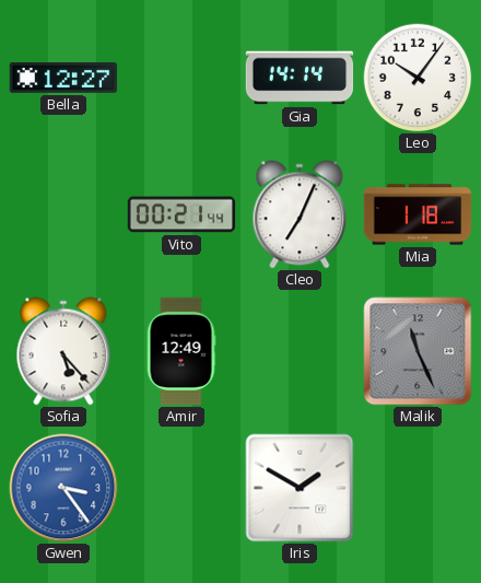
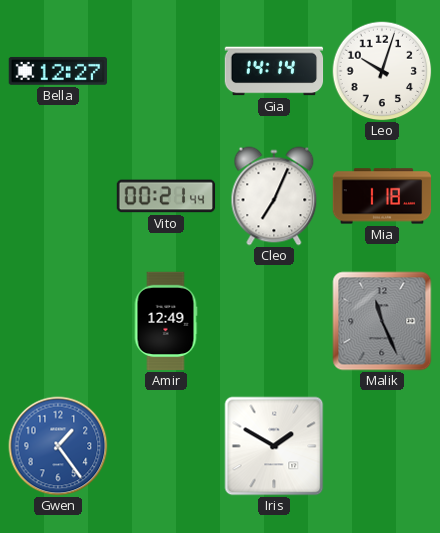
Leo: 10:06 -> 10:03
Sofia: 5:23 -> none
Gwen: 3:24 -> 1:24
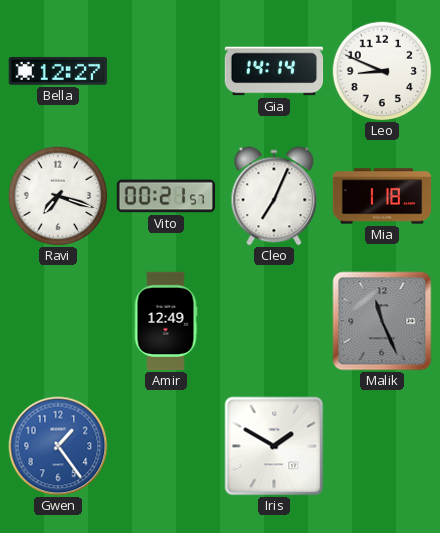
Leo: 10:03 -> 8:49
Ravi: none -> 7:18
Vito: 00:21:44 -> 00:21:57
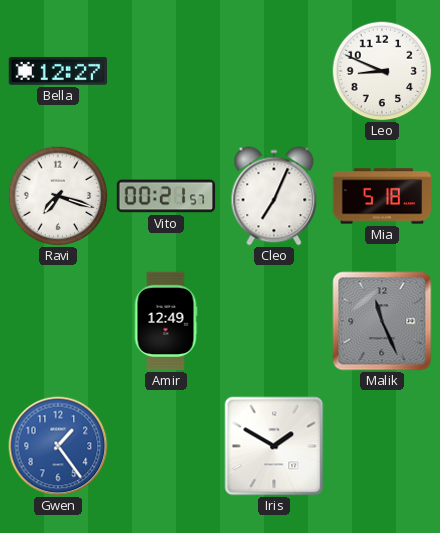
Gia: 14:14 -> none
Mia: 1:18 -> 5:18
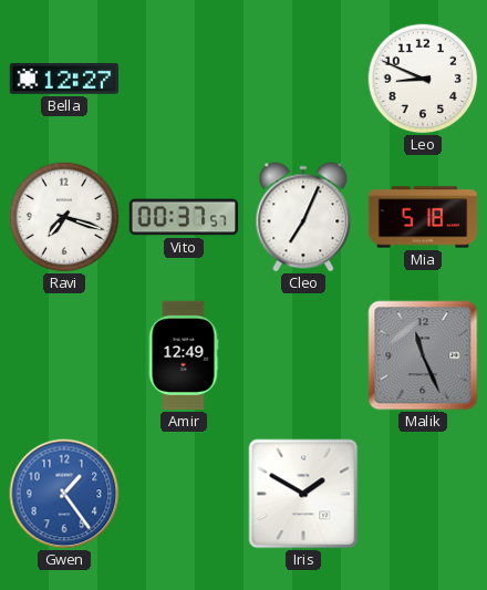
Vito: 00:21 -> 00:37
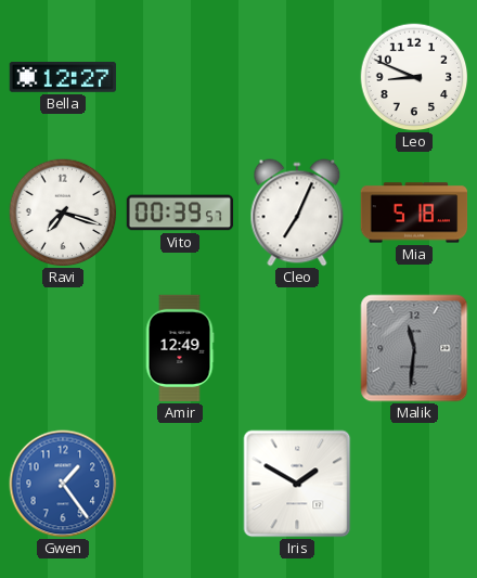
Vito: 00:37 -> 00:39
Malik: 11:26 -> 11:31
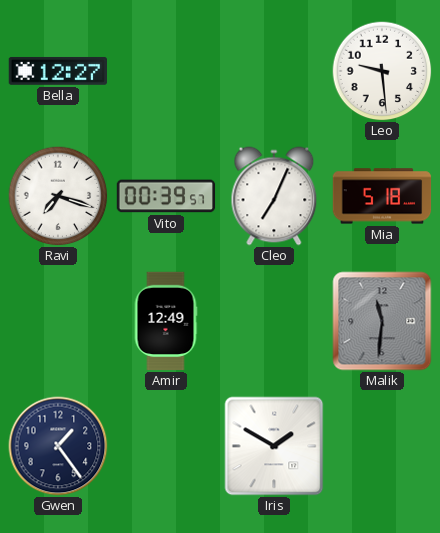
Leo: 8:49 -> 9:29
Gwen dial: blue -> navy
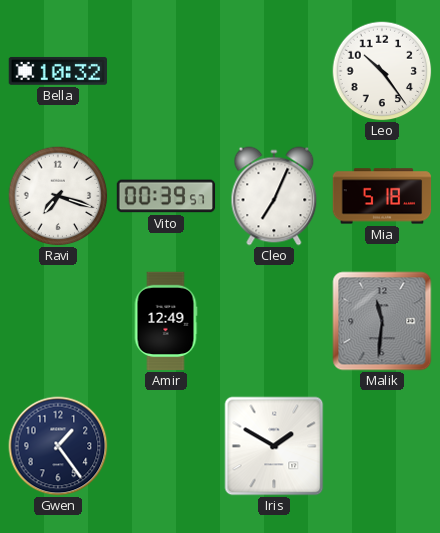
Bella: 12:27 -> 10:32
Leo: 9:29 -> 10:24
